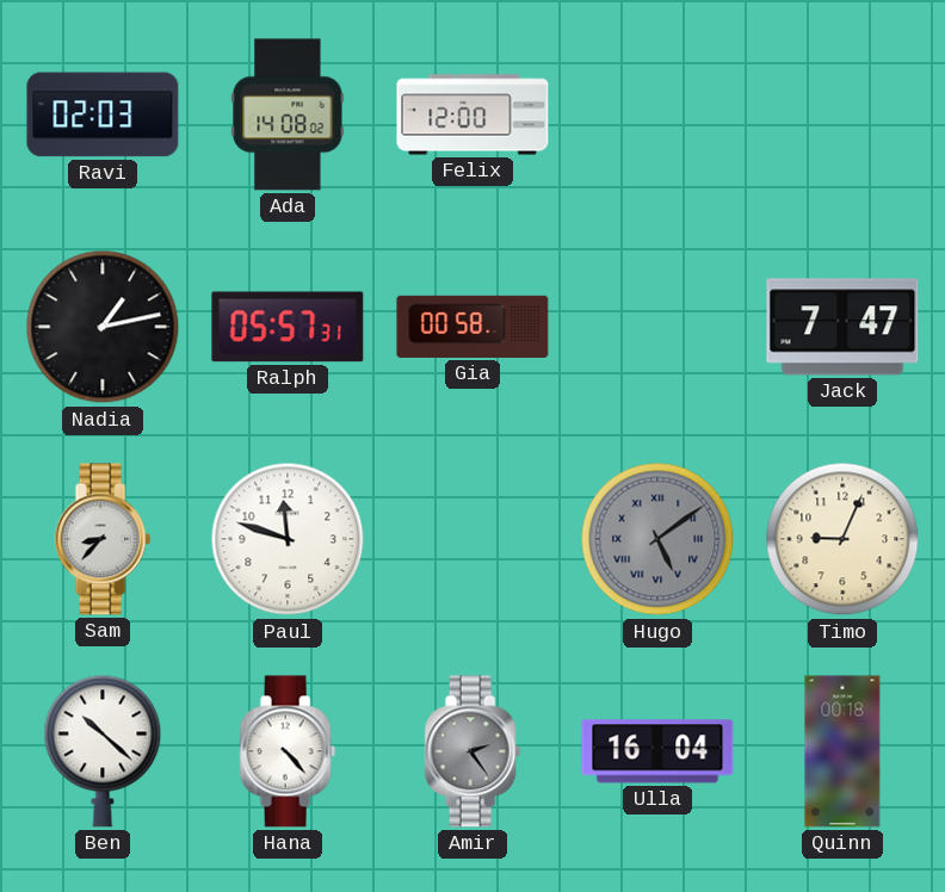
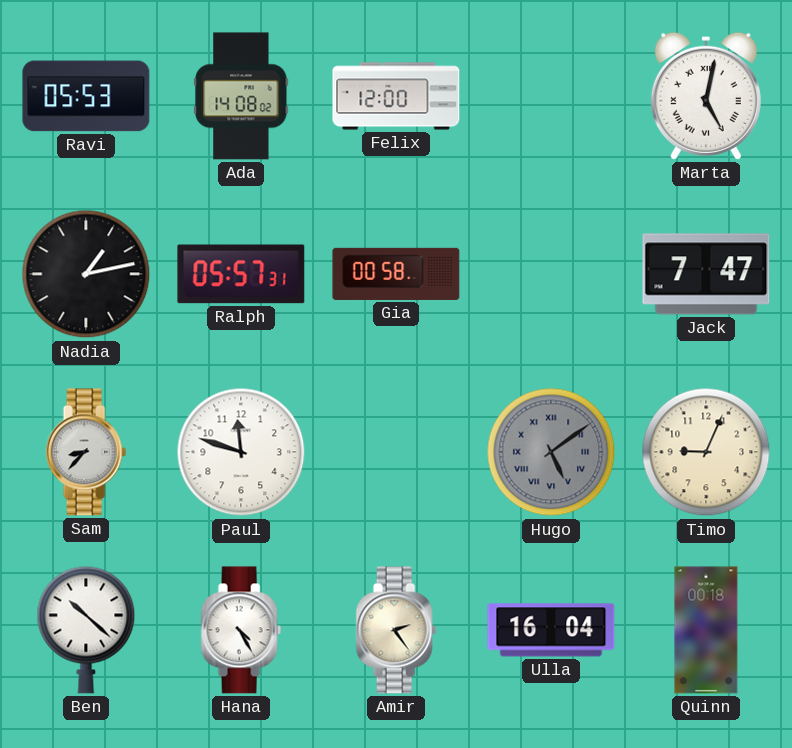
Ravi: 02:03 -> 05:53
Marta: none -> 5:02
Hana: 4:23 -> 4:25
Amir dial: grey -> cream
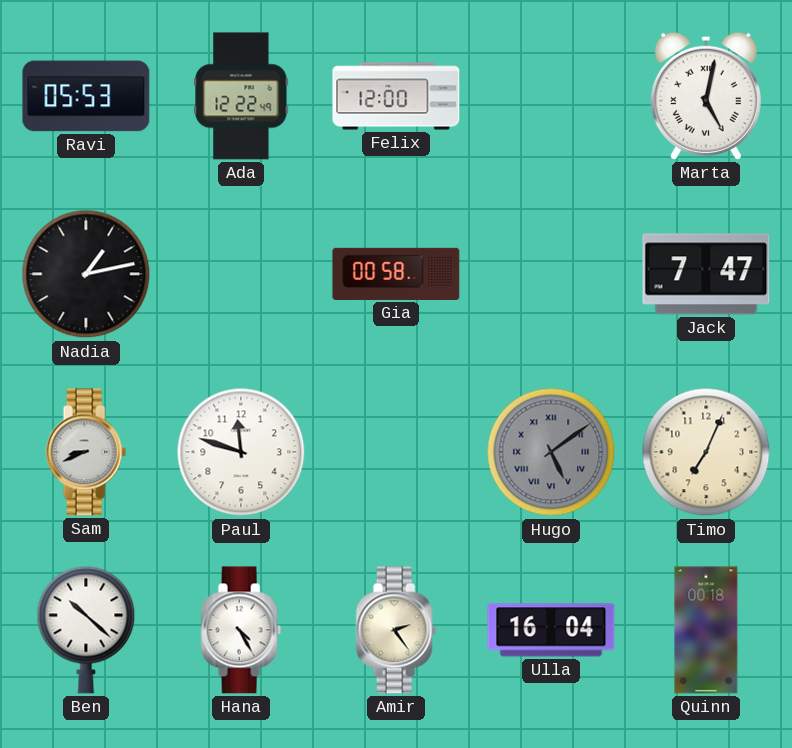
Ada: 14:08 -> 12:22
Ralph: 05:57 -> none
Sam: 8:37 -> 8:41
Timo: 9:04 -> 7:04
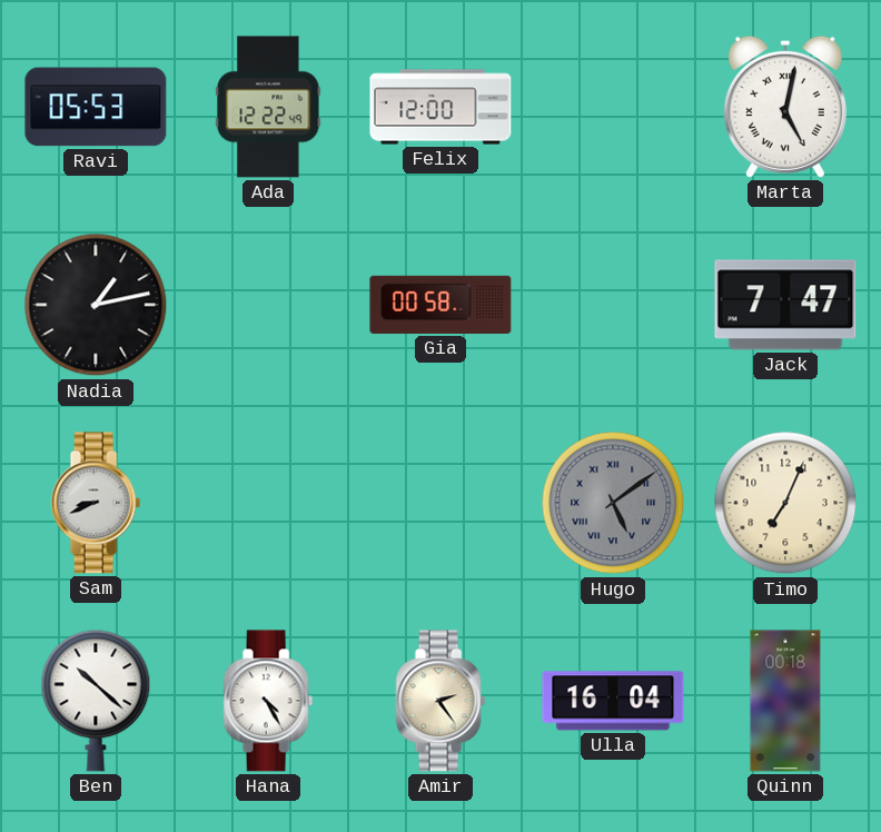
Paul: 11:48 -> none
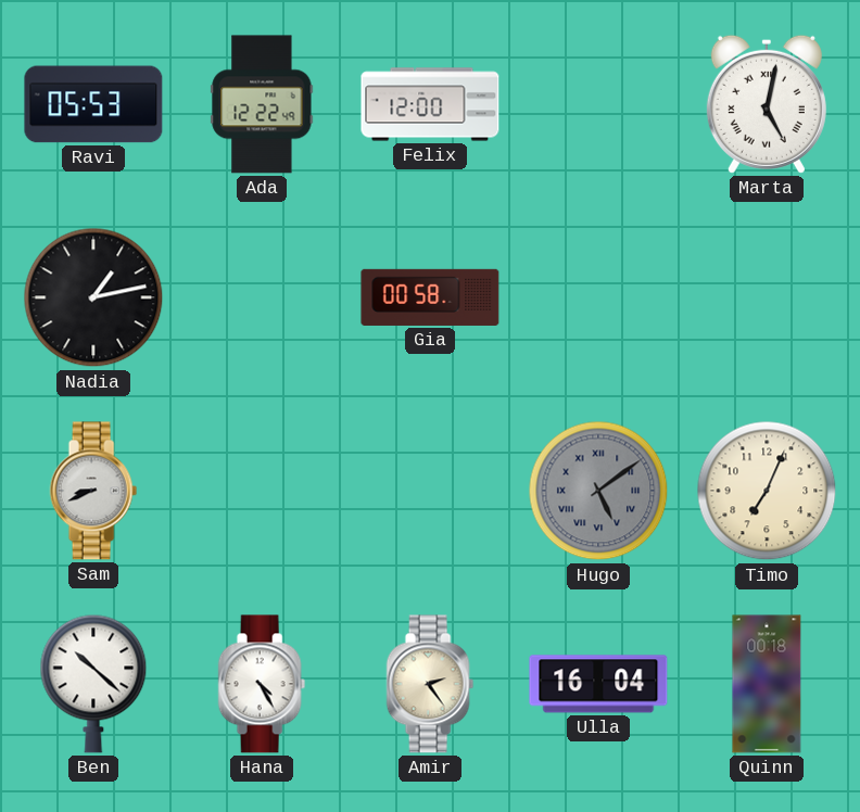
Jack: 7:47 -> none
